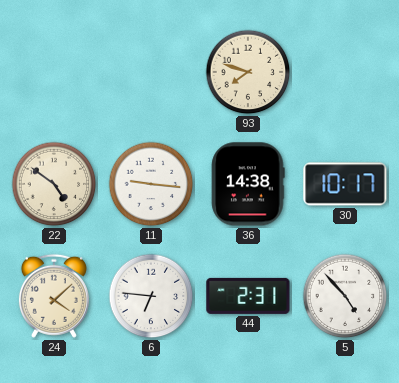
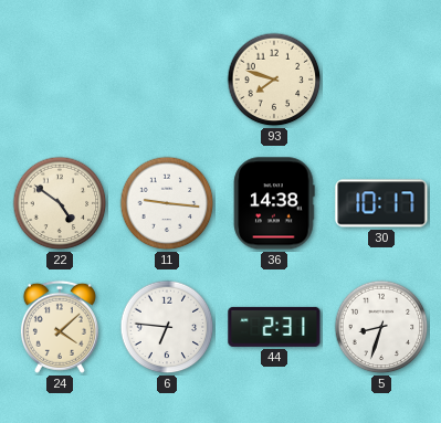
5: 4:53 -> 8:33
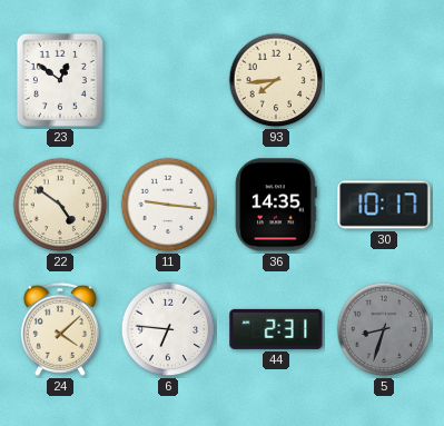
23: none -> 12:51
93: 7:48 -> 7:44
36: 14:38 -> 14:35
5 dial: white -> grey
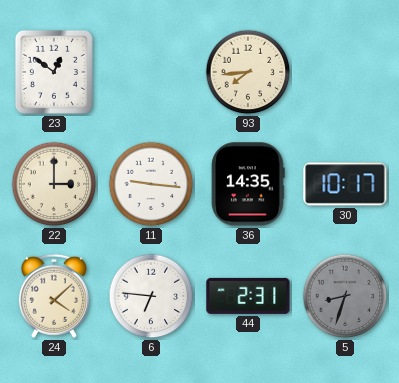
22: 4:51 -> 3:00
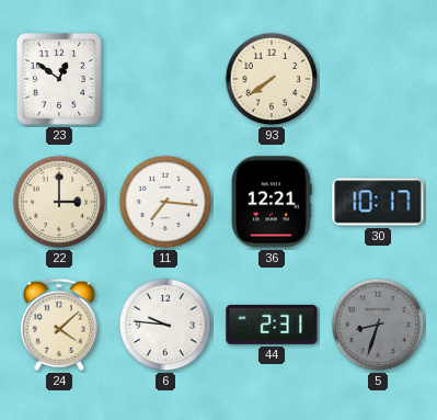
93: 7:44 -> 7:39
11: 9:16 -> 7:16
36: 14:35 -> 12:21
6: 6:46 -> 9:46
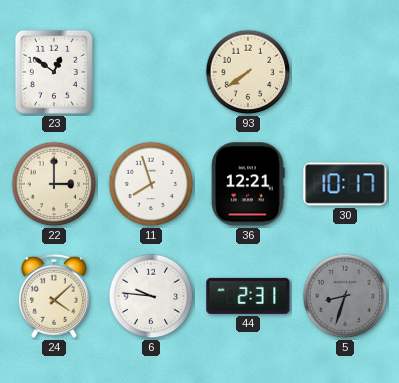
11: 7:16 -> 7:57
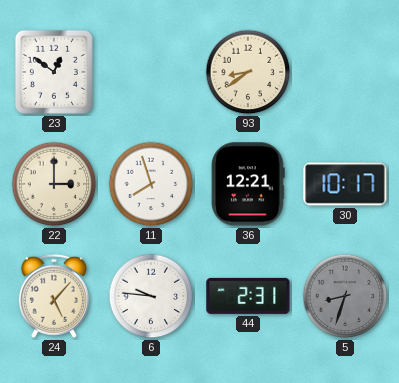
93: 7:39 -> 8:39
24: 4:08 -> 5:07
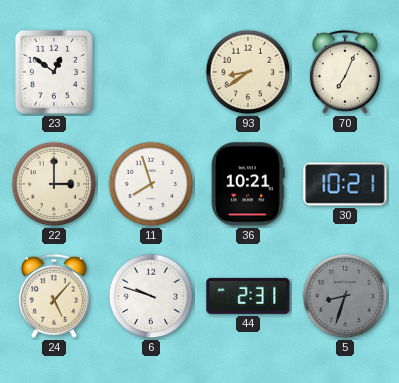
70: none -> 7:04
36: 12:21 -> 10:21
30: 10:17 -> 10:21
6: 9:46 -> 9:48
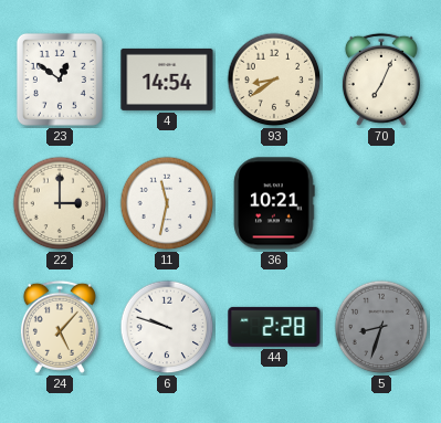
4: none -> 14:54
11: 7:57 -> 11:32
30: 10:21 -> none
44: 2:31 -> 2:28
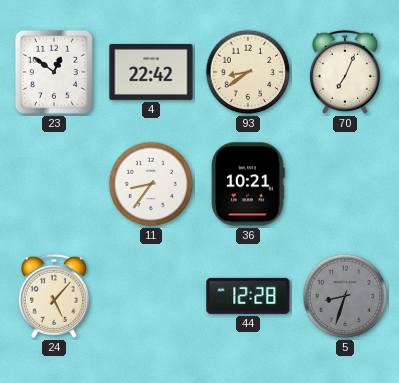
4: 14:54 -> 22:42
22: 3:00 -> none
11: 11:32 -> 8:36
6: 9:48 -> none
44: 2:28 -> 12:28
